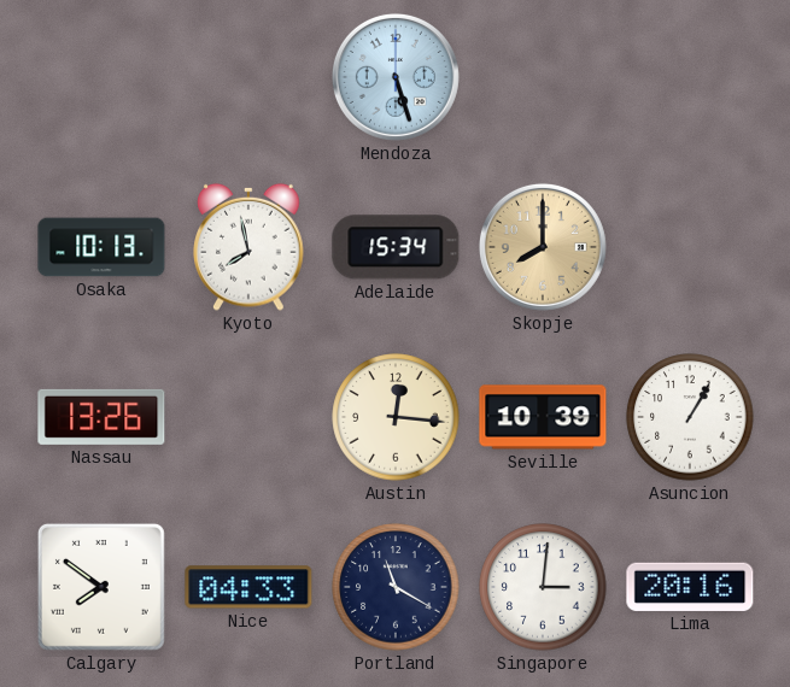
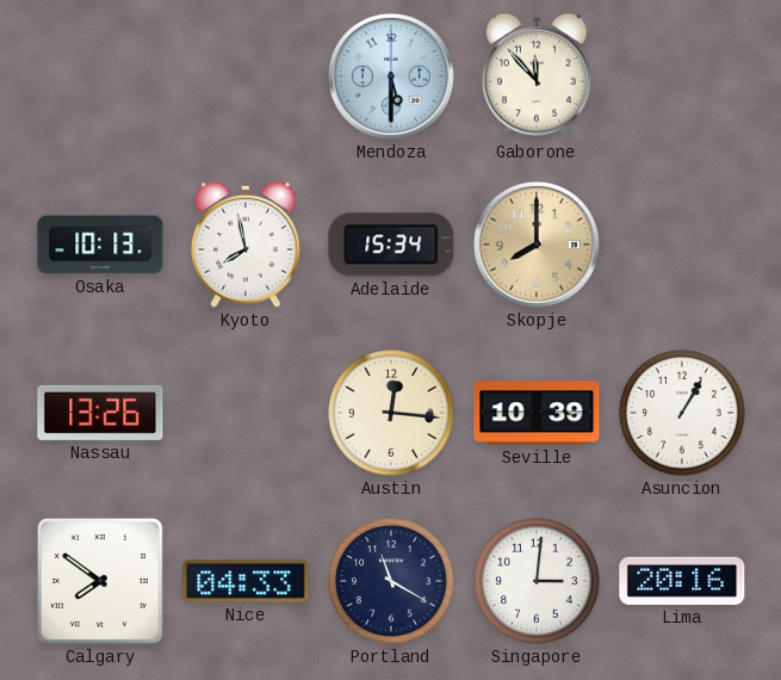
Mendoza: 5:27 -> 5:30
Gaborone: none -> 11:53
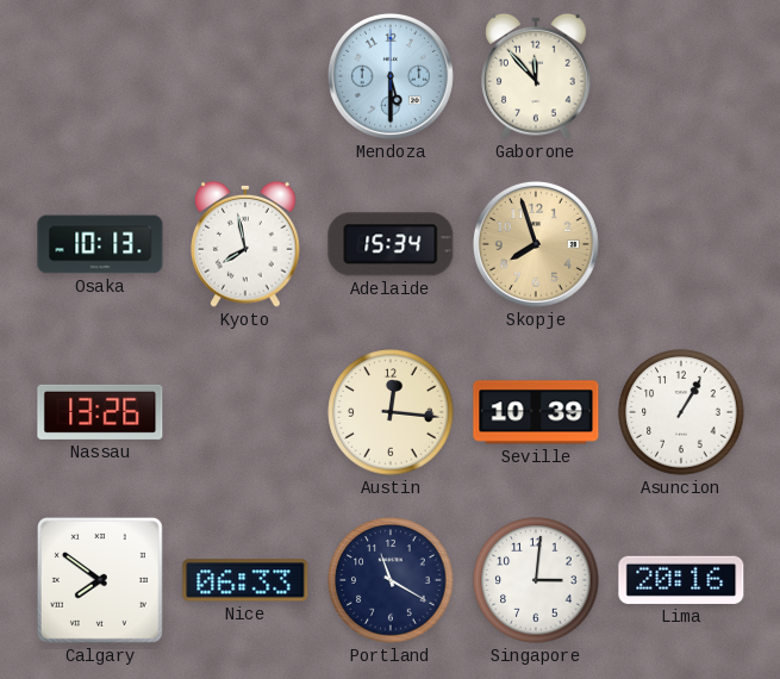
Skopje: 8:00 -> 7:57
Nice: 04:33 -> 06:33
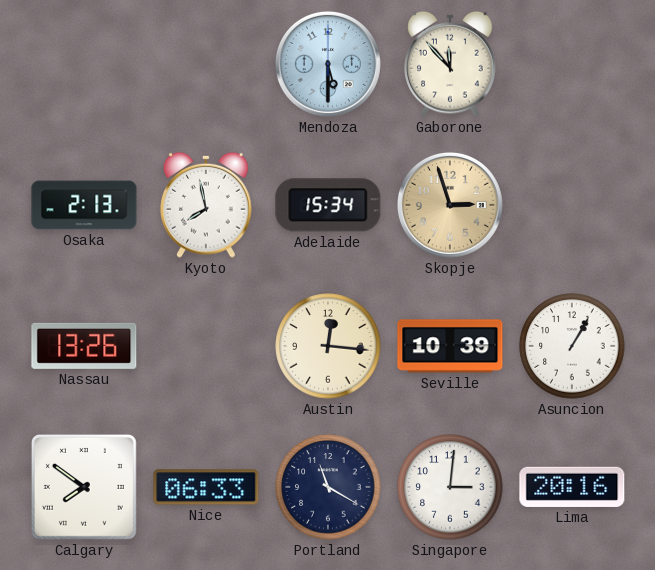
Osaka: 10:13 -> 2:13
Skopje: 7:57 -> 2:57
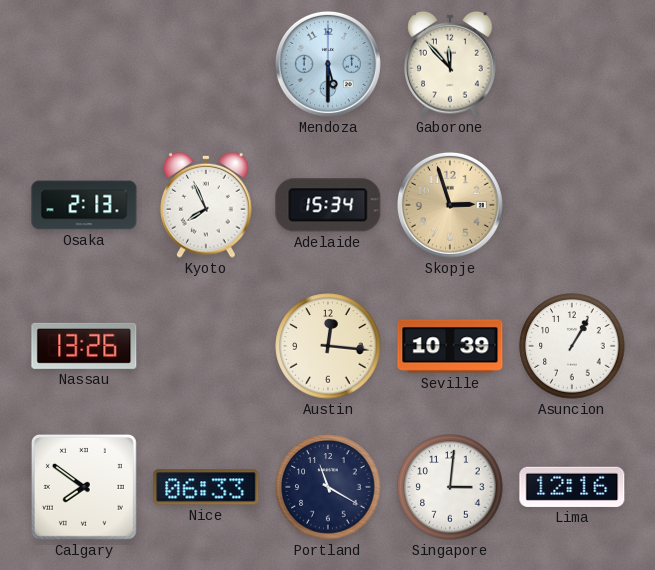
Kyoto: 7:58 -> 7:56
Lima: 20:16 -> 12:16
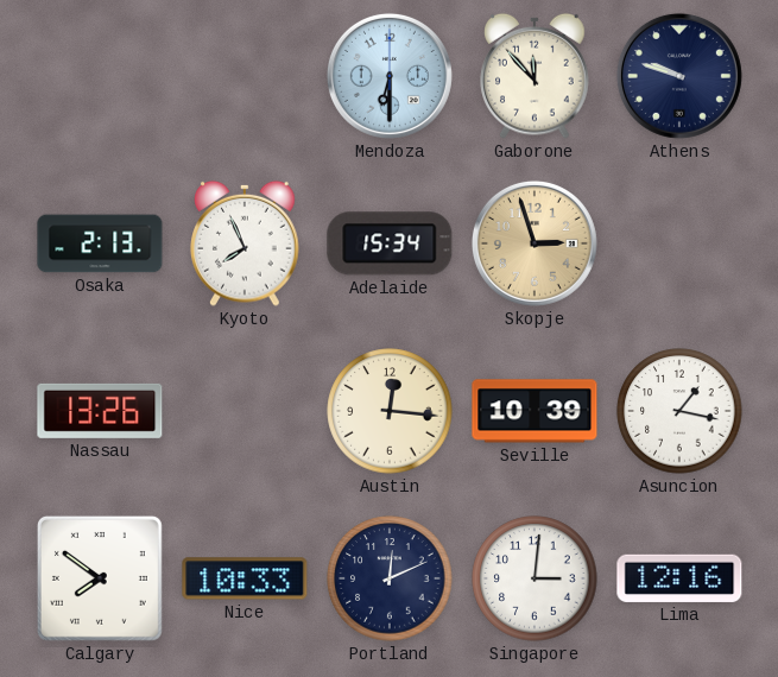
Mendoza: 5:30 -> 6:30
Athens: none -> 9:48
Asuncion: 1:05 -> 1:17
Nice: 06:33 -> 10:33
Portland: 11:20 -> 12:11
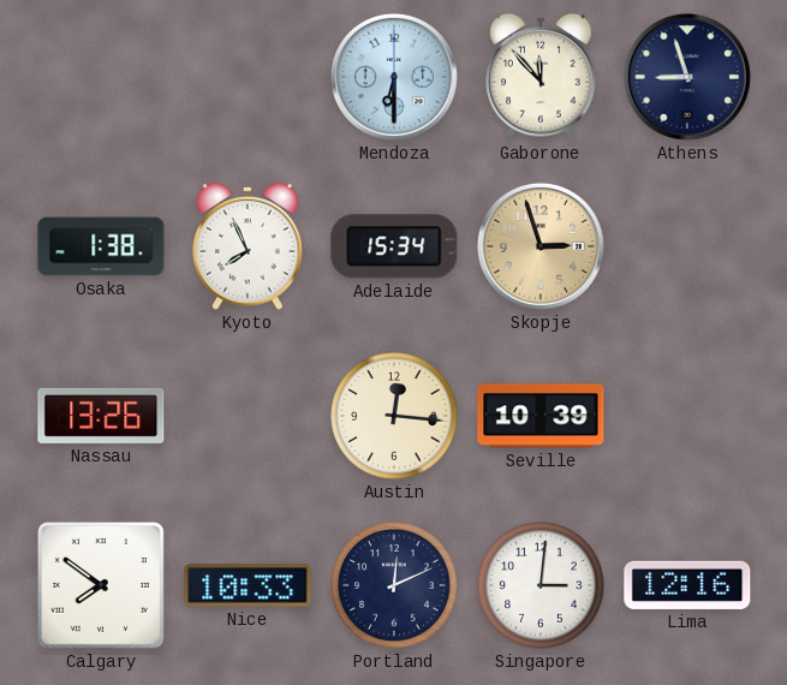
Athens: 9:48 -> 8:57
Osaka: 2:13 -> 1:38
Asuncion: 1:17 -> none
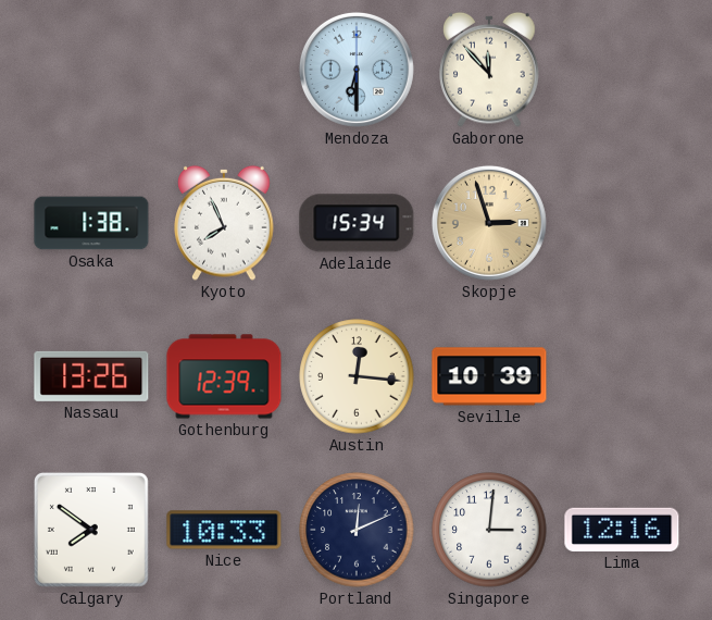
Athens: 8:57 -> none
Gothenburg: none -> 12:39
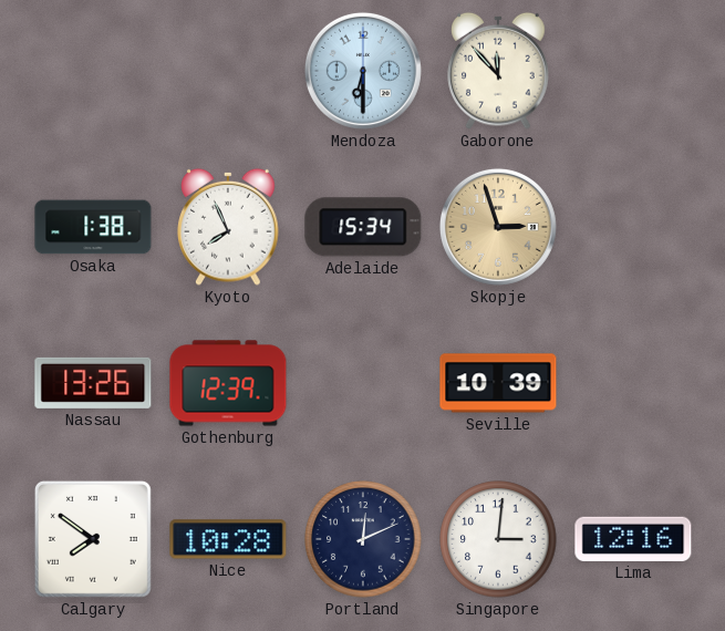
Austin: 12:16 -> none
Nice: 10:33 -> 10:28
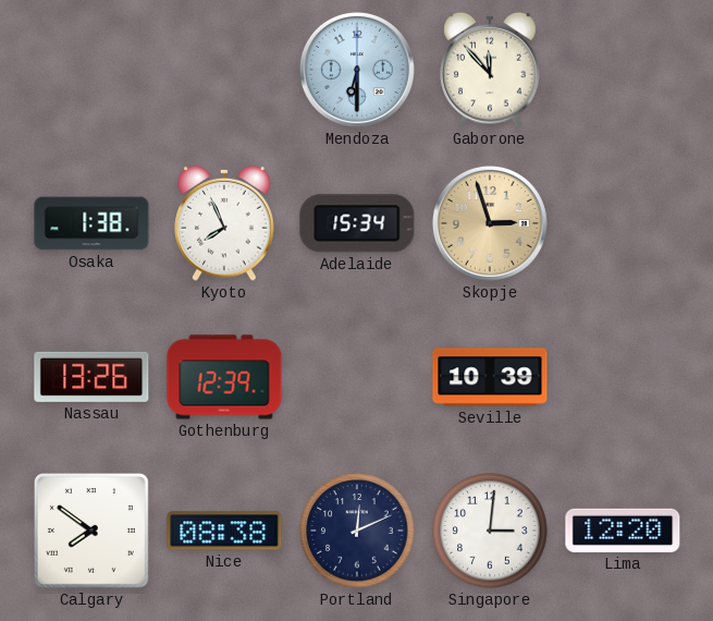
Nice: 10:28 -> 08:38
Lima: 12:16 -> 12:20
